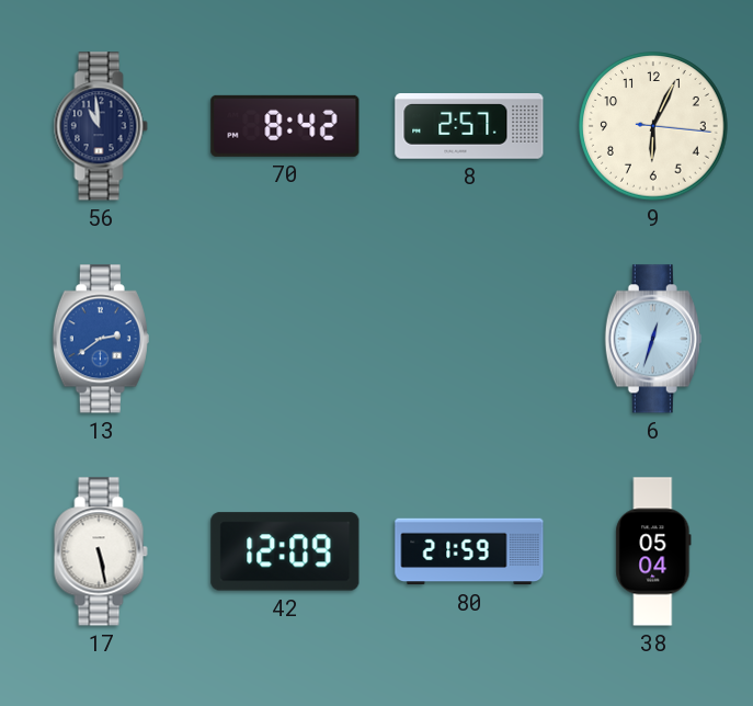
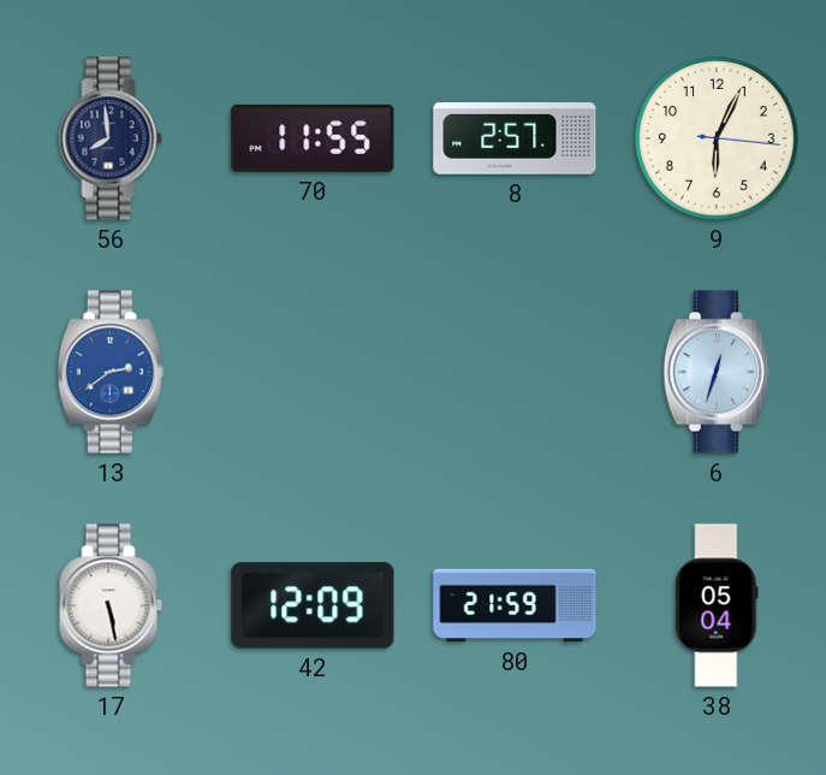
56: 10:59 -> 7:59
70: 8:42 -> 11:55
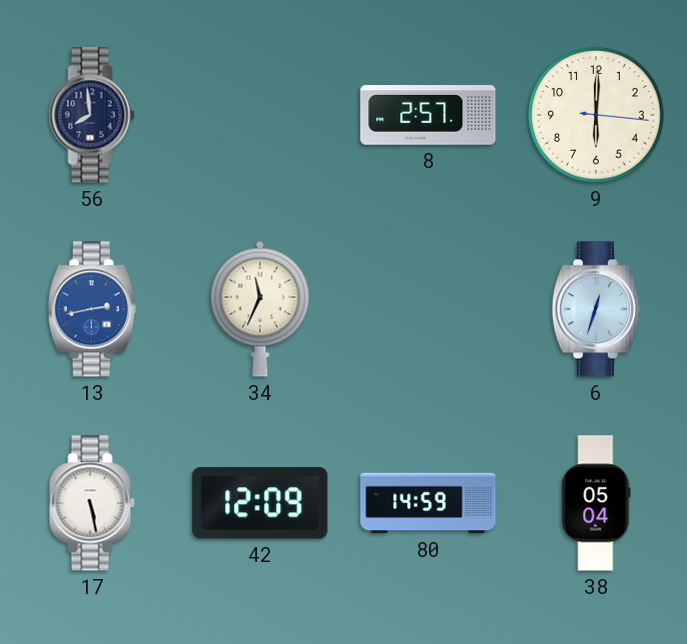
70: 11:55 -> none
9: 6:04 -> 6:00
13: 2:39 -> 2:43
34: none -> 11:34
80: 21:59 -> 14:59
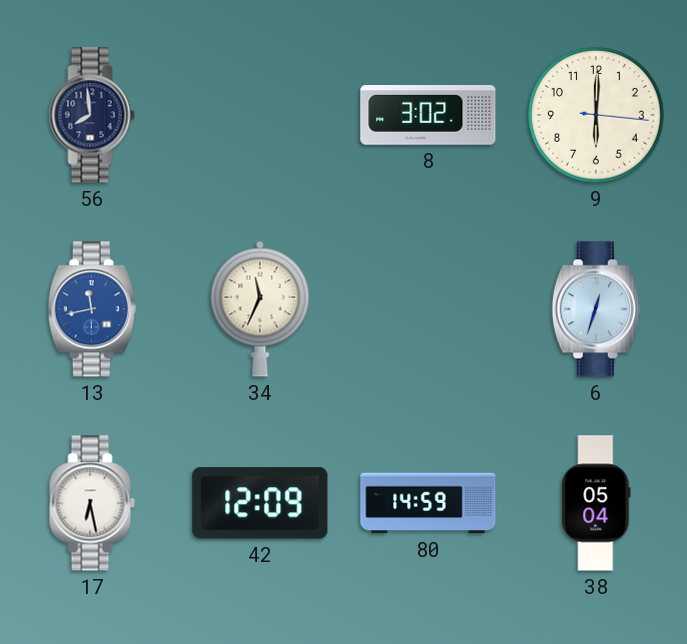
8: 2:57 -> 3:02
13: 2:43 -> 11:43
17: 5:28 -> 6:28
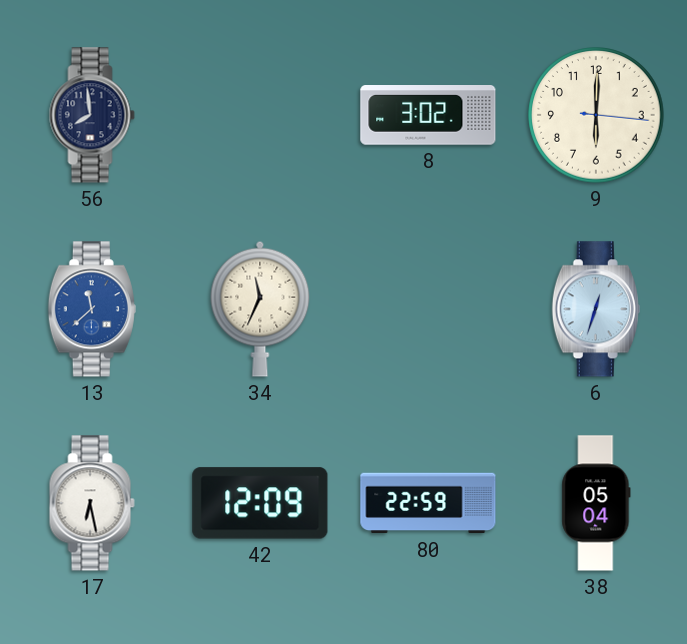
13: 11:43 -> 11:38
80: 14:59 -> 22:59
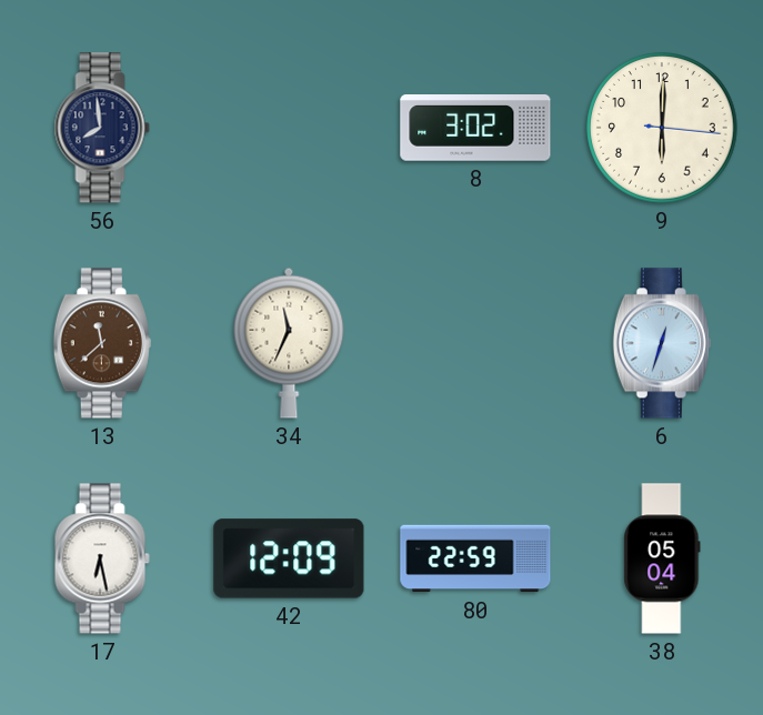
13 dial: blue -> brown
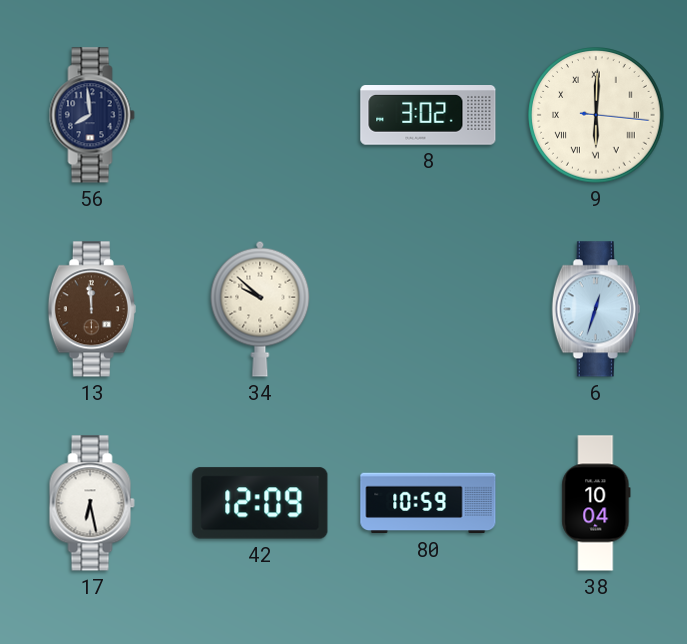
9 numerals: Arabic -> Roman
13: 11:38 -> 11:59
34: 11:34 -> 9:52
80: 22:59 -> 10:59
38: 05:04 -> 10:04
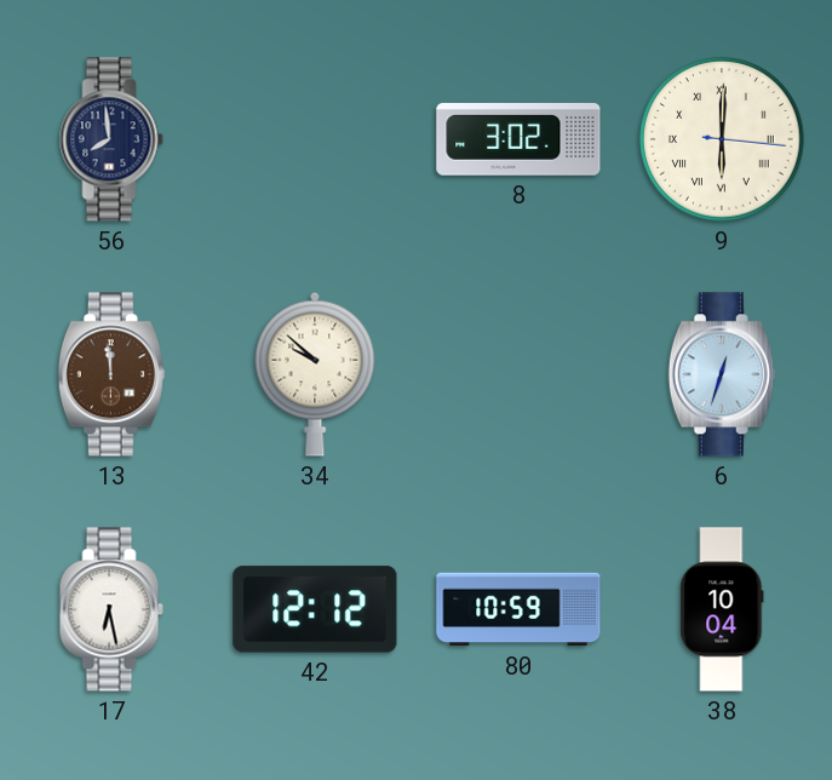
42: 12:09 -> 12:12
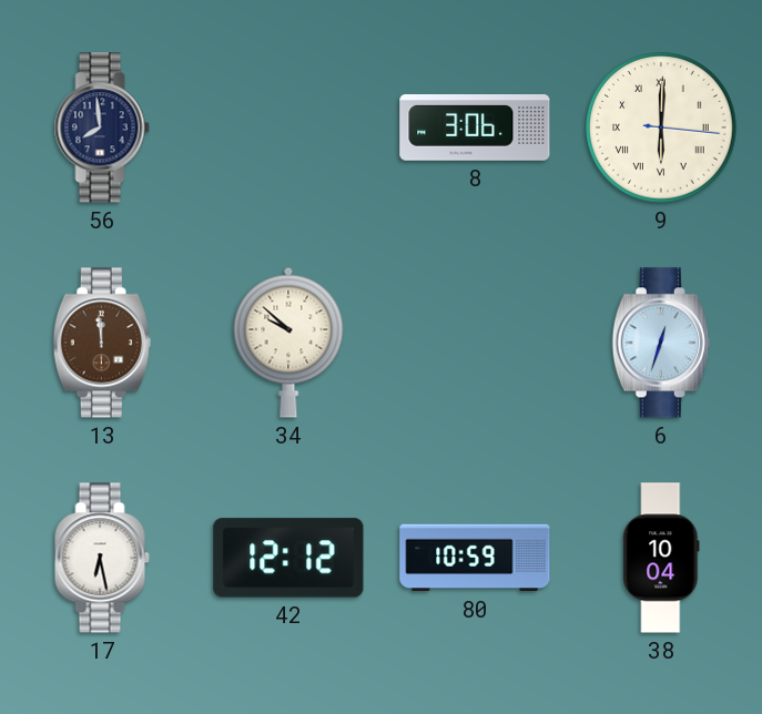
8: 3:02 -> 3:06
